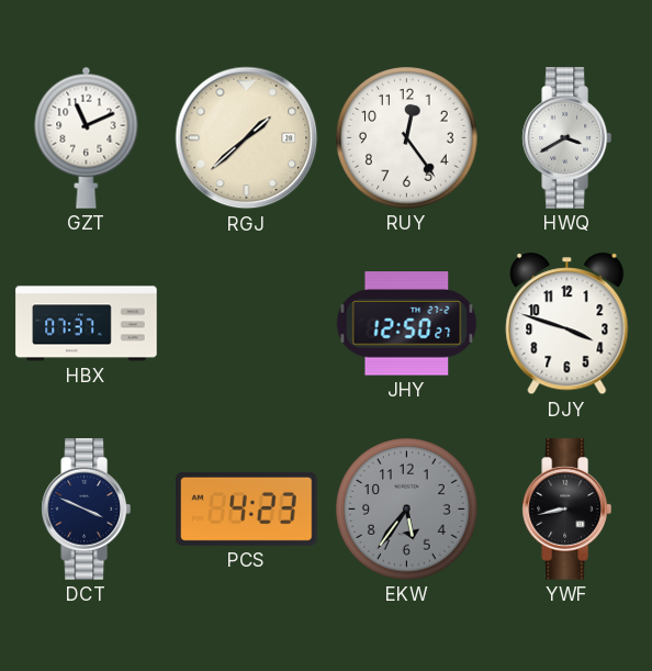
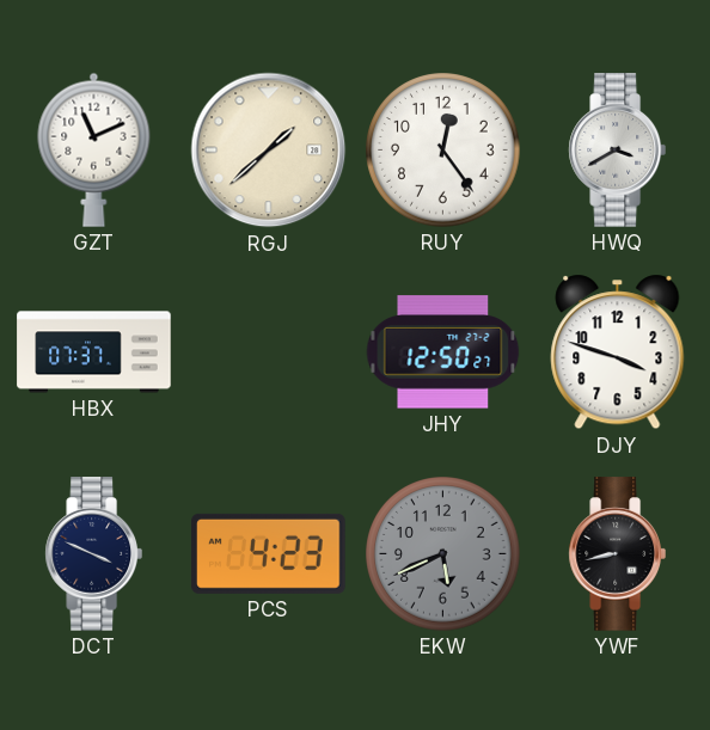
EKW: 5:36 -> 5:41
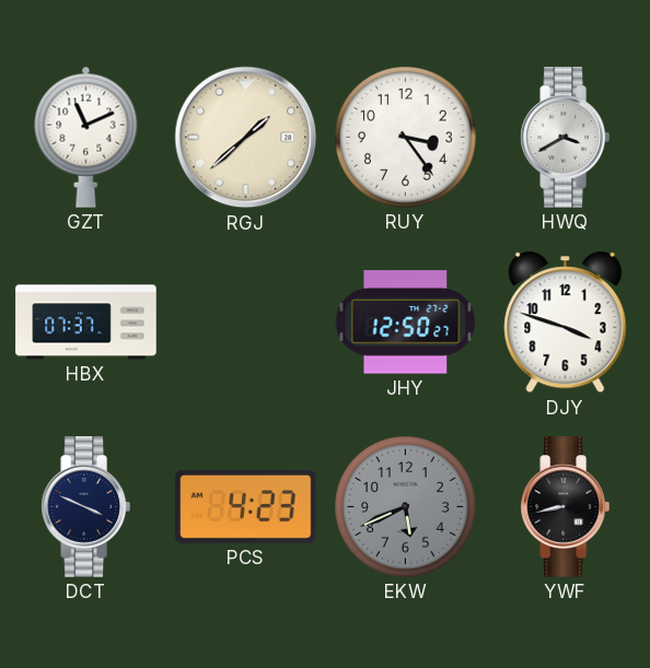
RUY: 12:24 -> 3:24
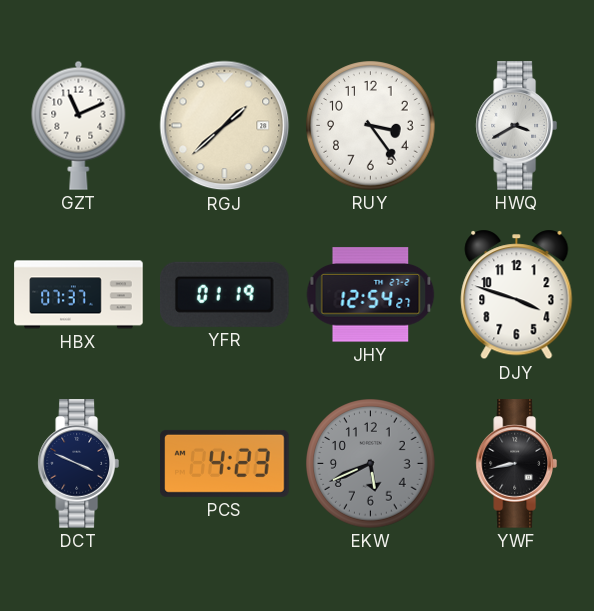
YFR: none -> 01:19
JHY: 12:50 -> 12:54
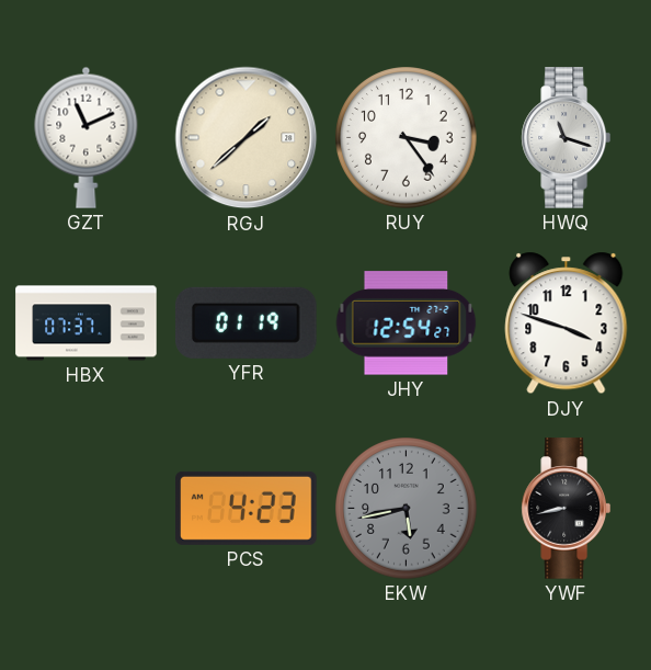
HWQ: 3:40 -> 11:18
DCT: 3:49 -> none
EKW: 5:41 -> 5:43
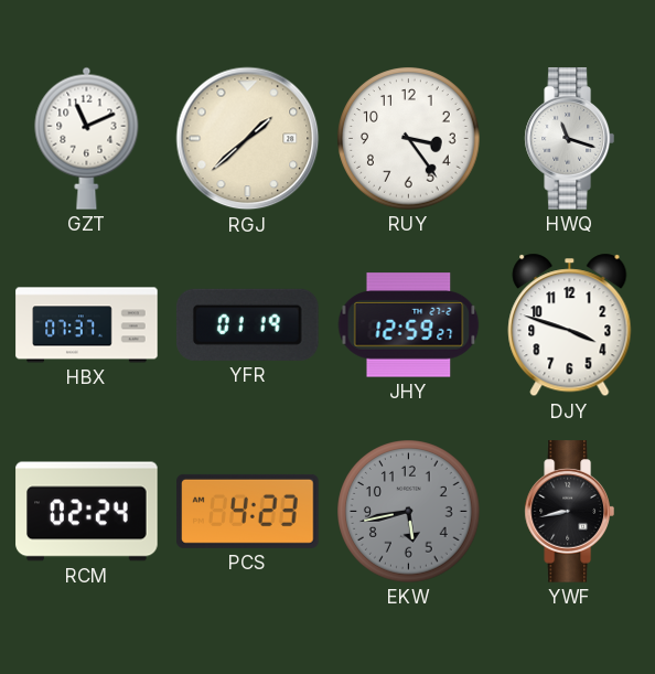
JHY: 12:54 -> 12:59
RCM: none -> 02:24
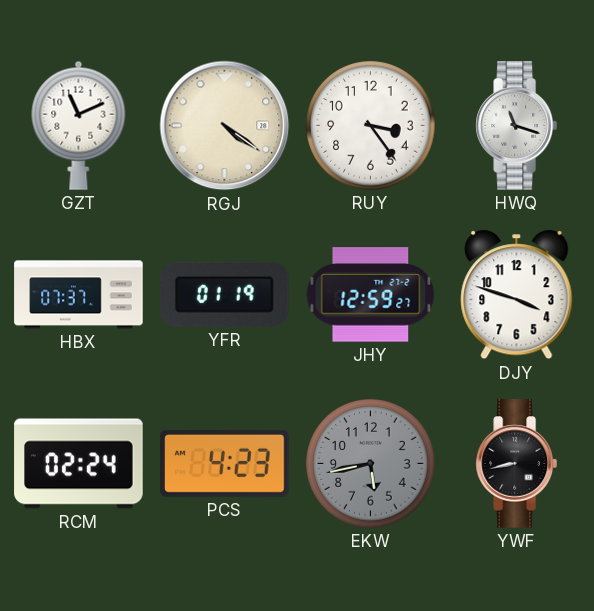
RGJ: 1:38 -> 4:21
